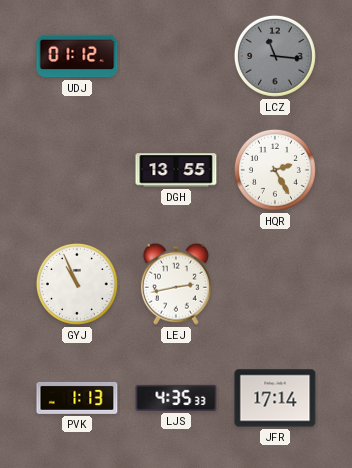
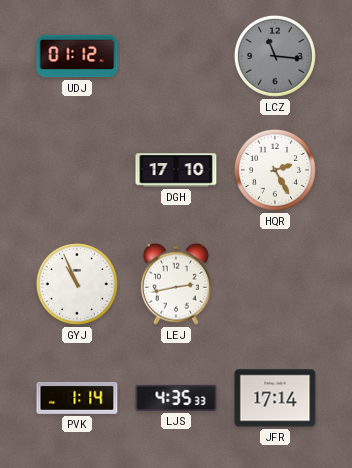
DGH: 13:55 -> 17:10
PVK: 1:13 -> 1:14
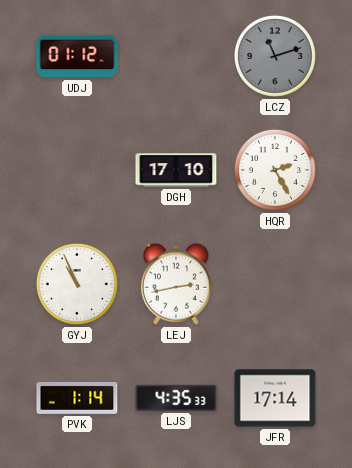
LCZ: 11:16 -> 11:12
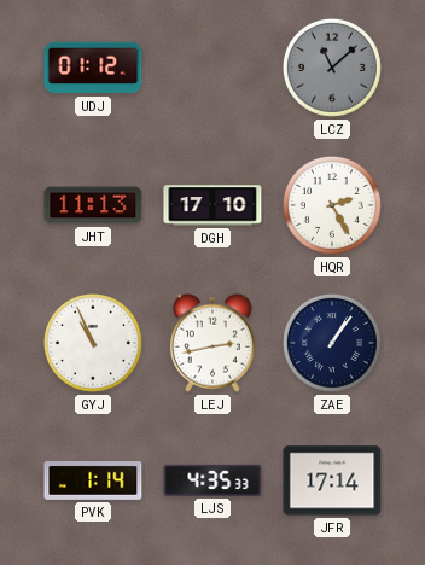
LCZ: 11:12 -> 11:08
JHT: none -> 11:13
ZAE: none -> 1:06
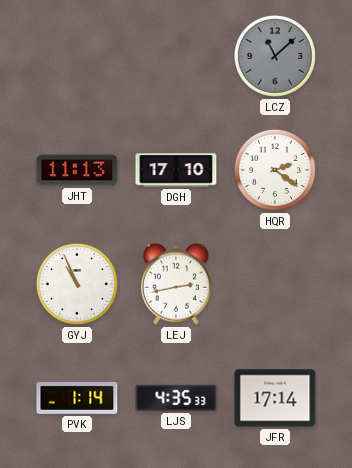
UDJ: 01:12 -> none
HQR: 2:25 -> 2:21
ZAE: 1:06 -> none
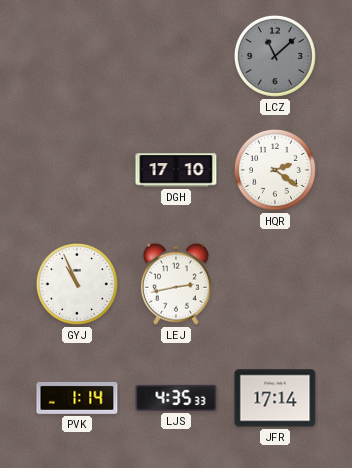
JHT: 11:13 -> none
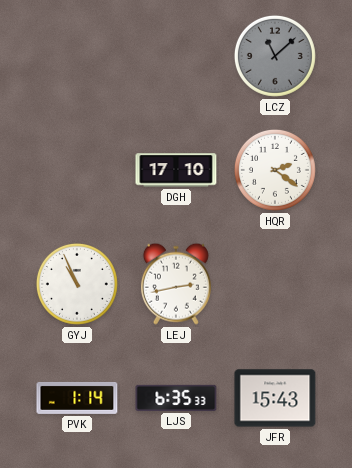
LJS: 4:35 -> 6:35
JFR: 17:14 -> 15:43
